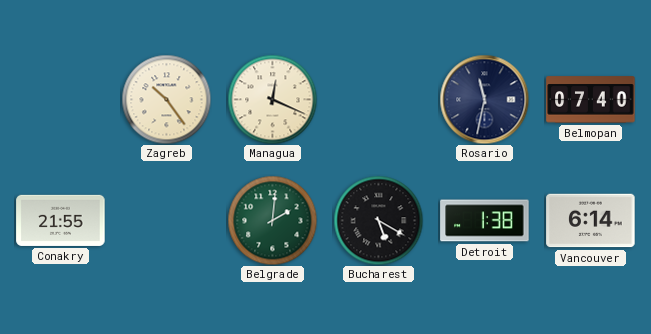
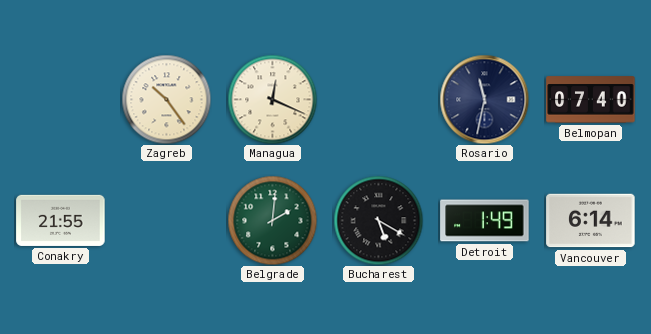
Detroit: 1:38 -> 1:49
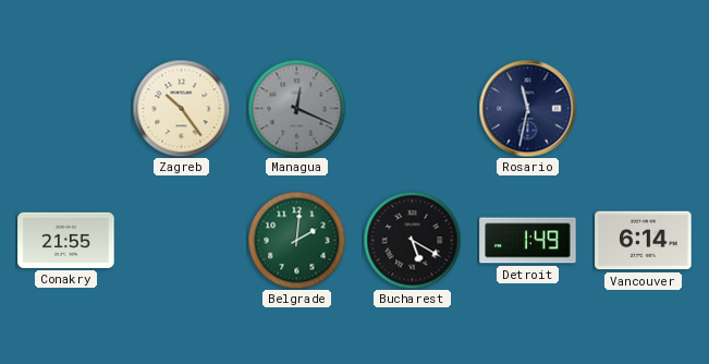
Managua dial: cream -> grey
Belmopan: 07:40 -> none
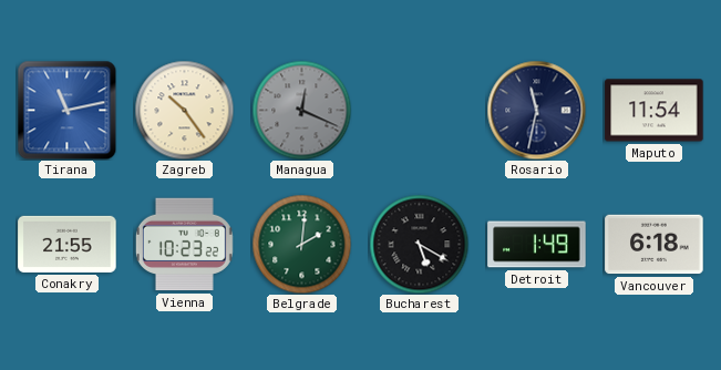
Tirana: none -> 11:13
Maputo: none -> 11:54
Vienna: none -> 10:23
Vancouver: 6:14 -> 6:18
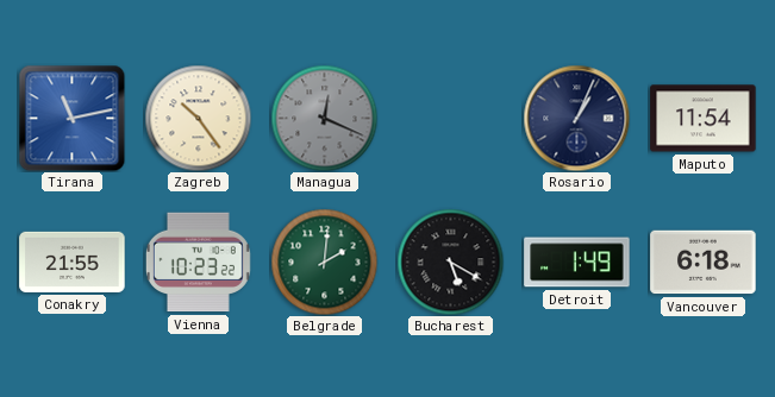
Rosario: 11:32 -> 1:04
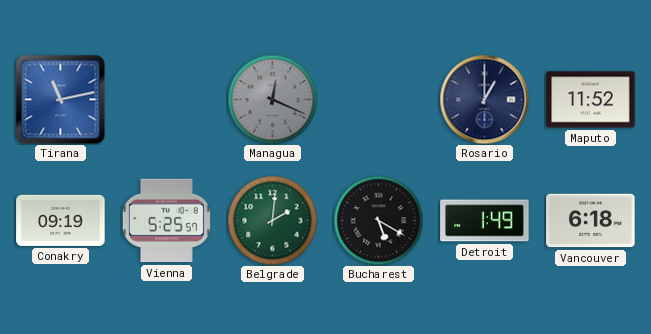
Zagreb: 10:24 -> none
Rosario: 1:04 -> 1:00
Maputo: 11:54 -> 11:52
Conakry: 21:55 -> 09:19
Vienna: 10:23 -> 5:25
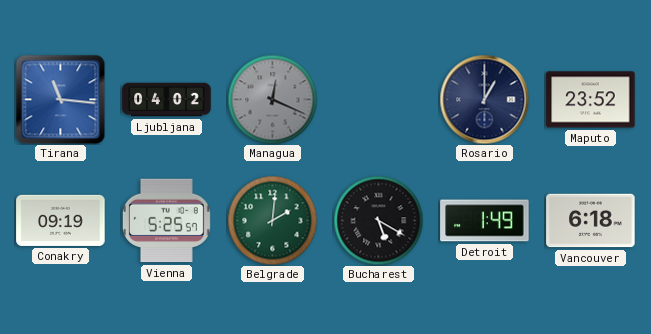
Tirana: 11:13 -> 11:16
Ljubljana: none -> 04:02
Maputo: 11:52 -> 23:52
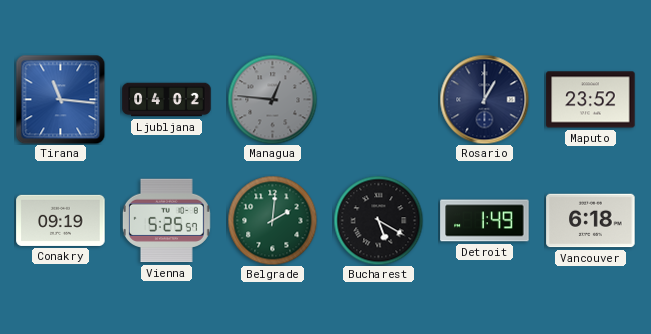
Managua: 12:19 -> 12:46
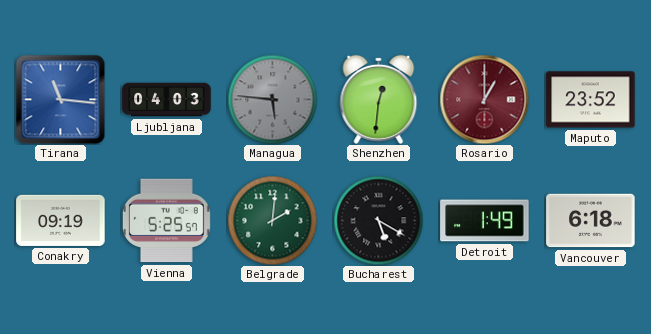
Ljubljana: 04:02 -> 04:03
Managua: 12:46 -> 5:46
Shenzhen: none -> 12:31
Rosario dial: navy -> burgundy
